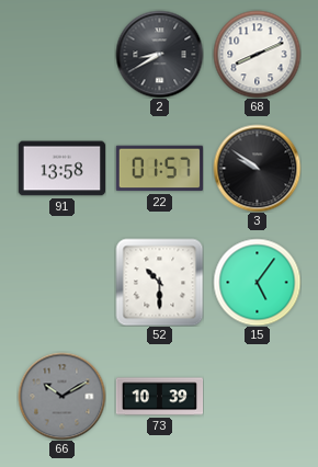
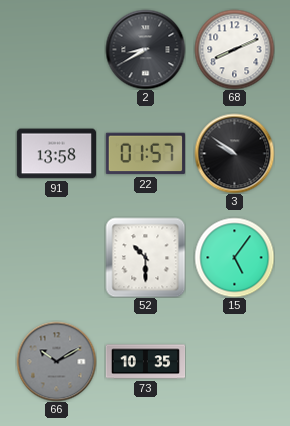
73: 10:39 -> 10:35
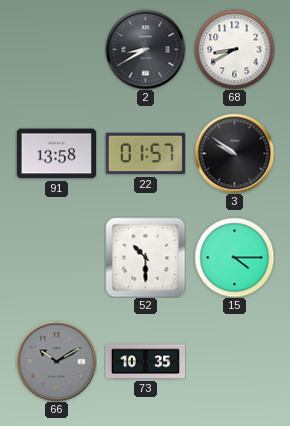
68: 8:11 -> 8:40
15: 5:06 -> 4:15
